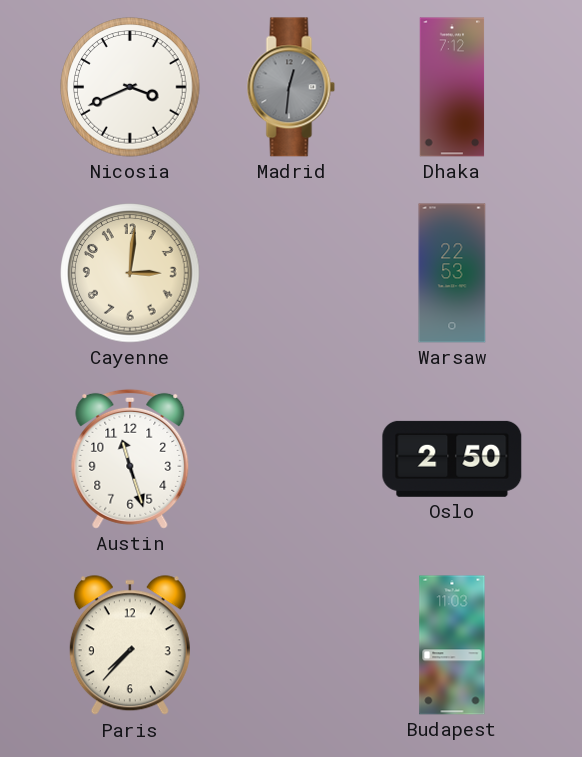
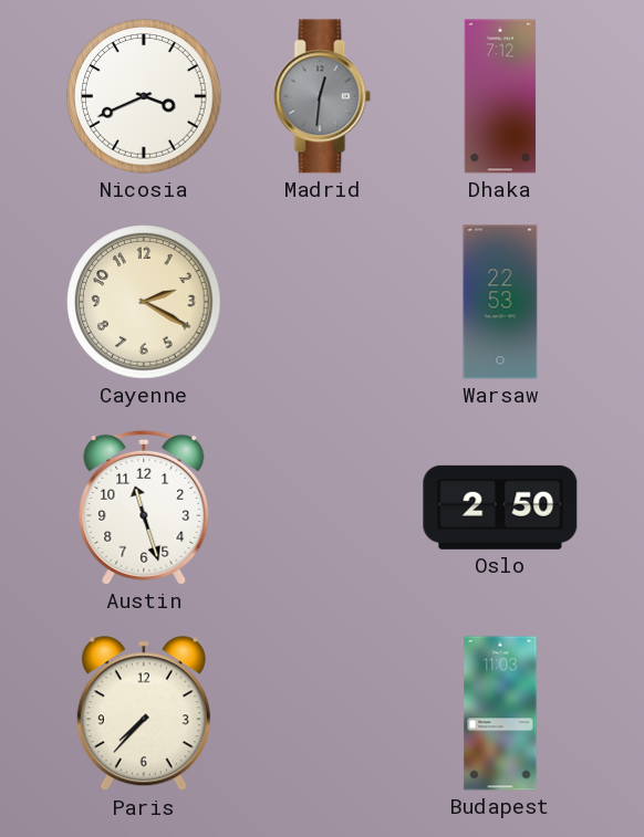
Cayenne: 3:01 -> 2:20
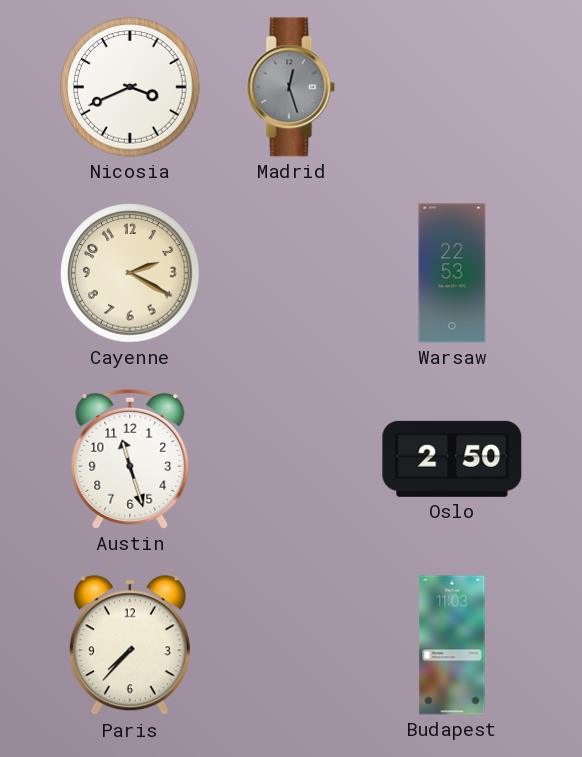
Madrid: 12:31 -> 12:27
Dhaka: 7:12 -> none
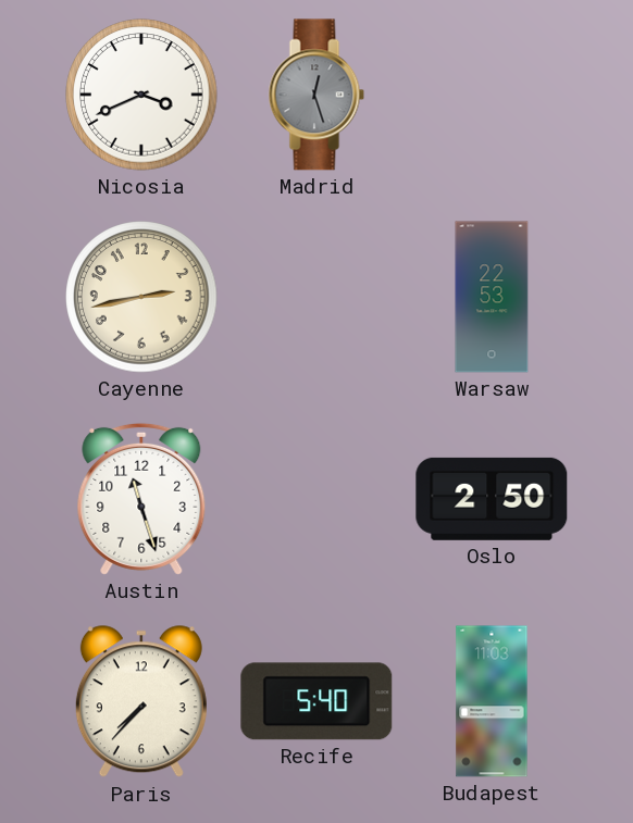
Cayenne: 2:20 -> 2:43
Recife: none -> 5:40
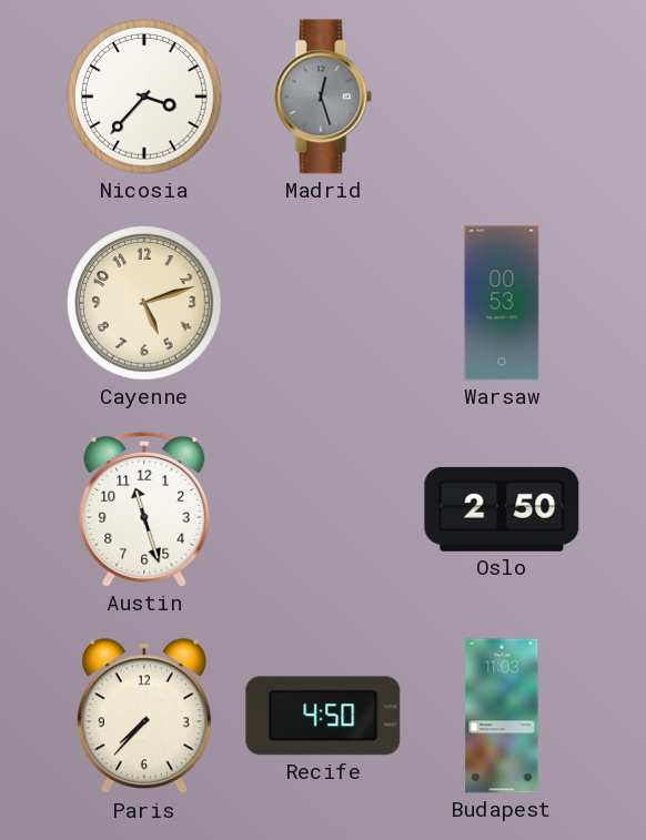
Nicosia: 3:41 -> 3:37
Cayenne: 2:43 -> 5:12
Warsaw: 22:53 -> 00:53
Recife: 5:40 -> 4:50
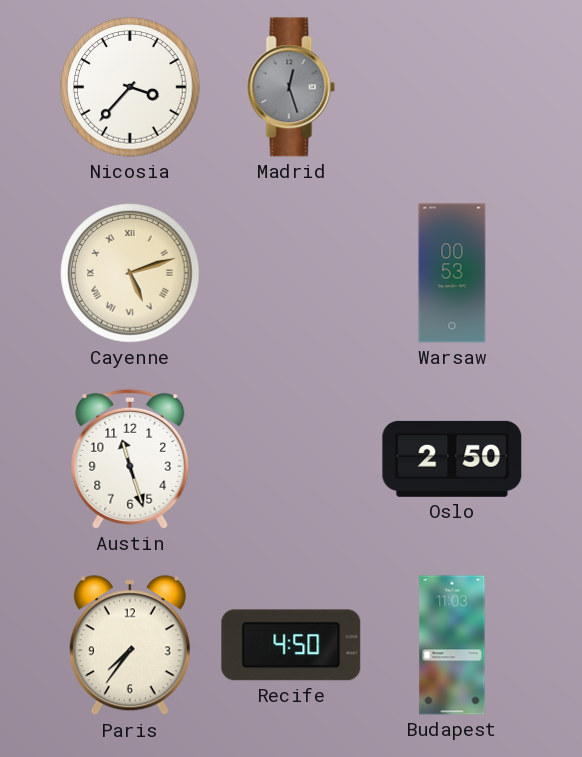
Cayenne numerals: Arabic -> Roman
Paris: 7:37 -> 7:36
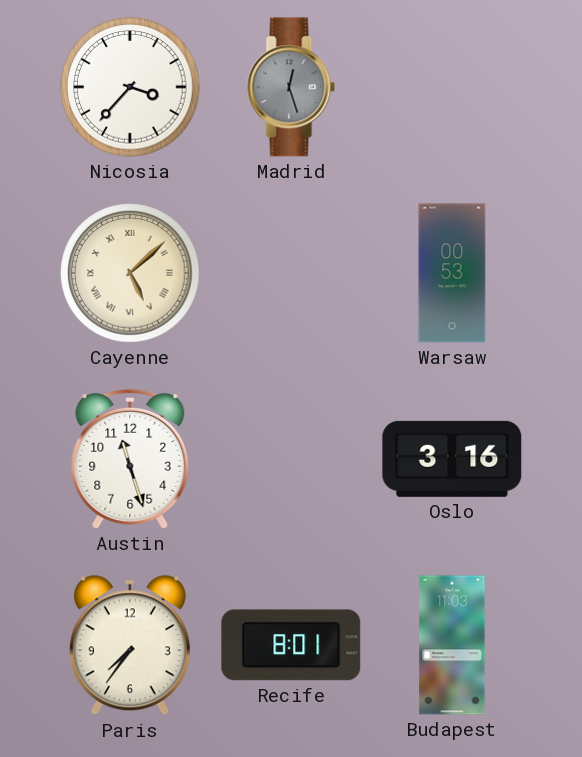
Cayenne: 5:12 -> 5:08
Oslo: 2:50 -> 3:16
Recife: 4:50 -> 8:01
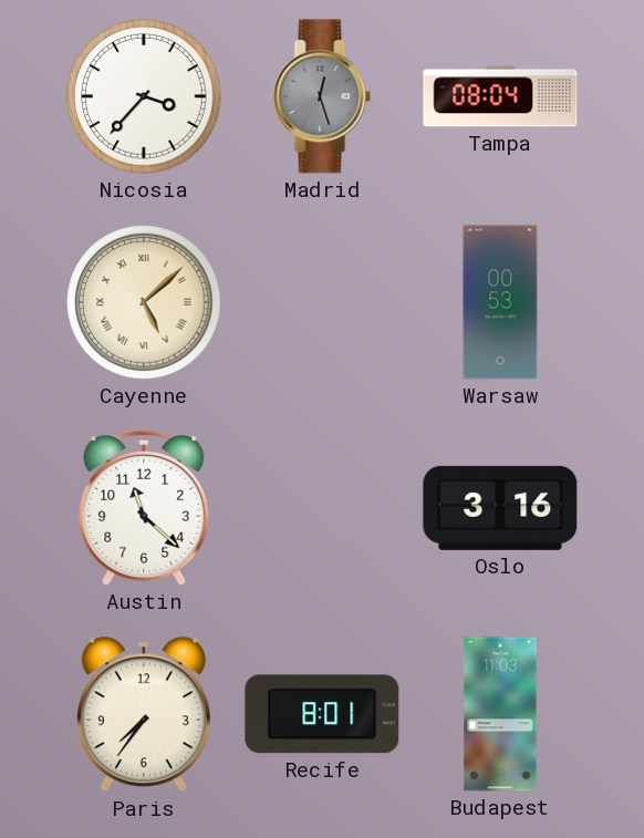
Tampa: none -> 08:04
Austin: 11:27 -> 11:22
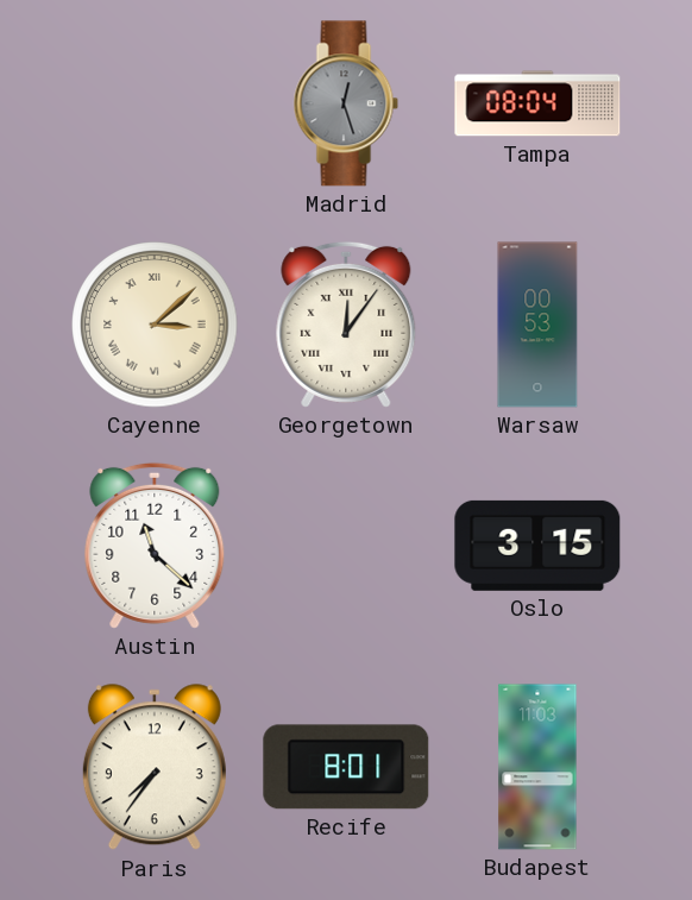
Nicosia: 3:37 -> none
Cayenne: 5:08 -> 3:08
Georgetown: none -> 12:06
Oslo: 3:16 -> 3:15
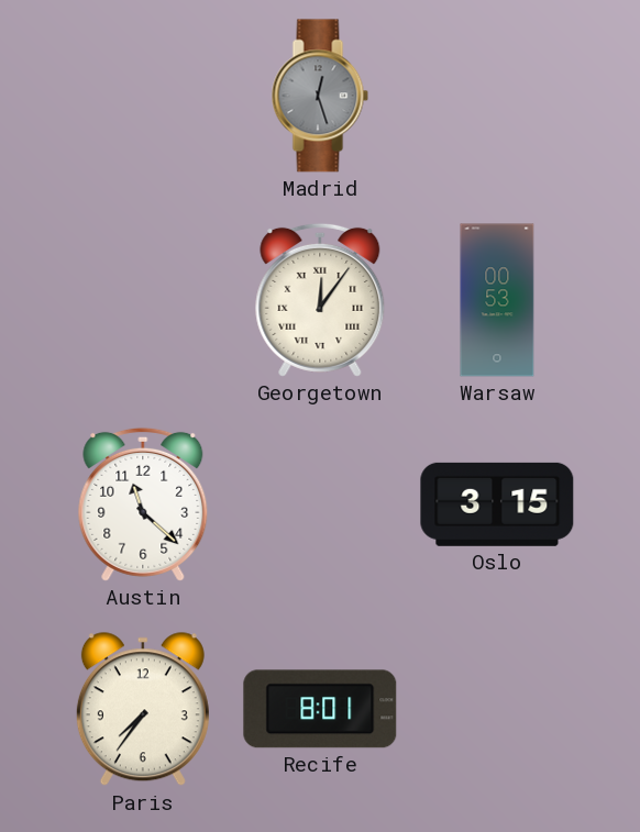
Tampa: 08:04 -> none
Cayenne: 3:08 -> none
Budapest: 11:03 -> none
